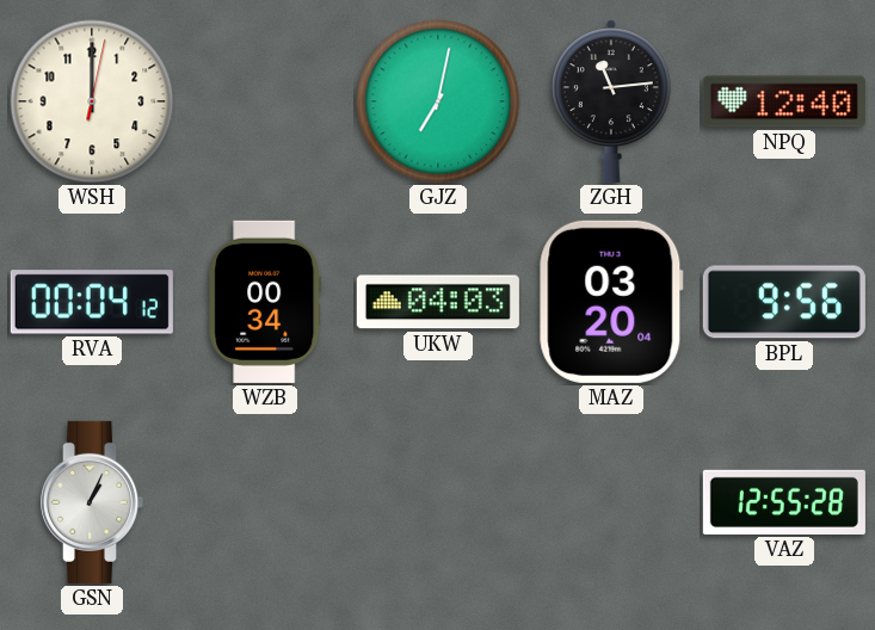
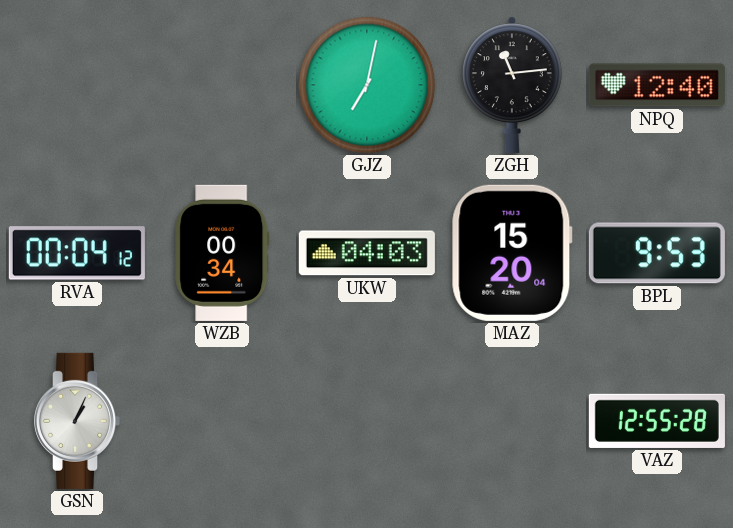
WSH: 12:00 -> none
MAZ: 03:20 -> 15:20
BPL: 9:56 -> 9:53
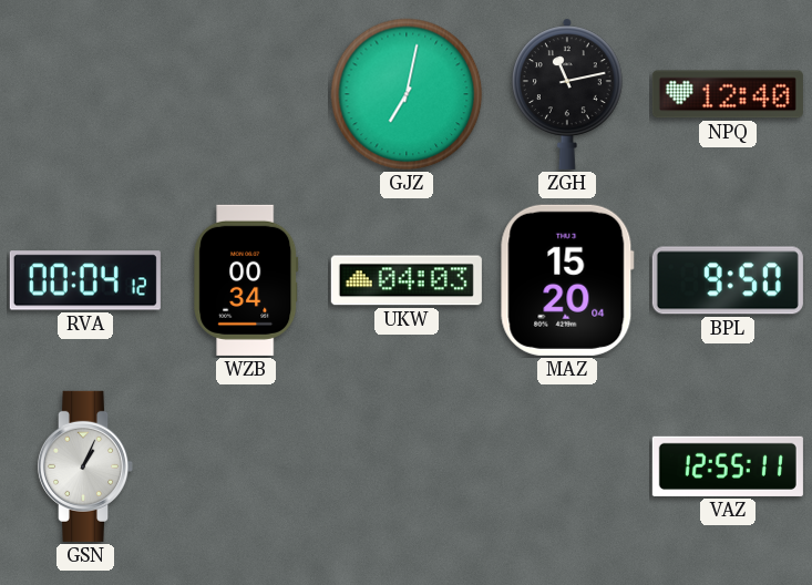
ZGH: 11:14 -> 11:13
BPL: 9:53 -> 9:50
VAZ: 12:55:28 -> 12:55:11
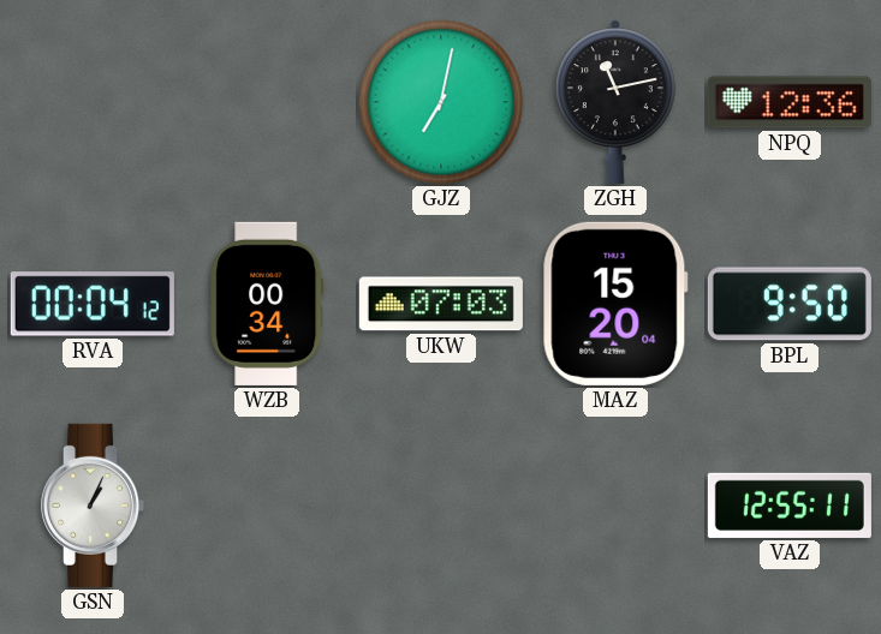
NPQ: 12:40 -> 12:36
UKW: 04:03 -> 07:03
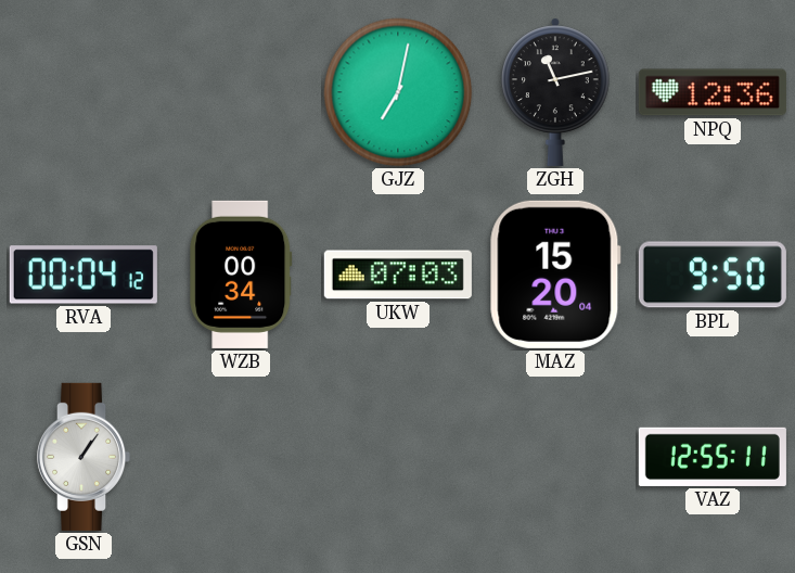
GSN: 1:04 -> 1:06
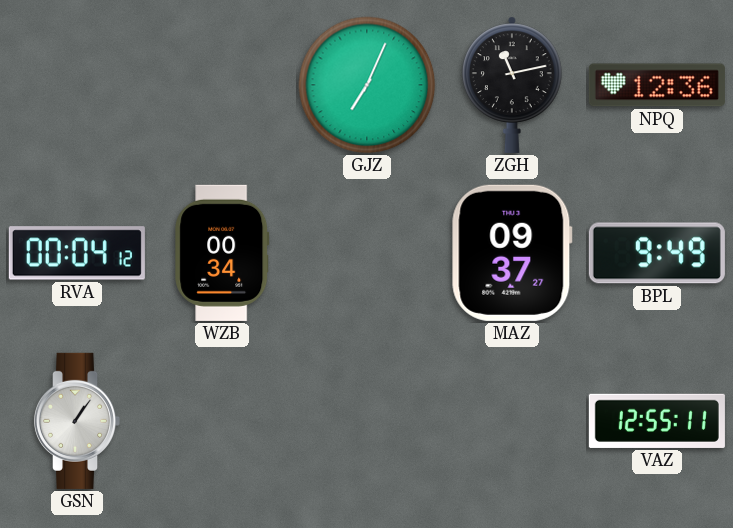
GJZ: 7:02 -> 7:04
UKW: 07:03 -> none
MAZ: 15:20 -> 09:37
BPL: 9:50 -> 9:49
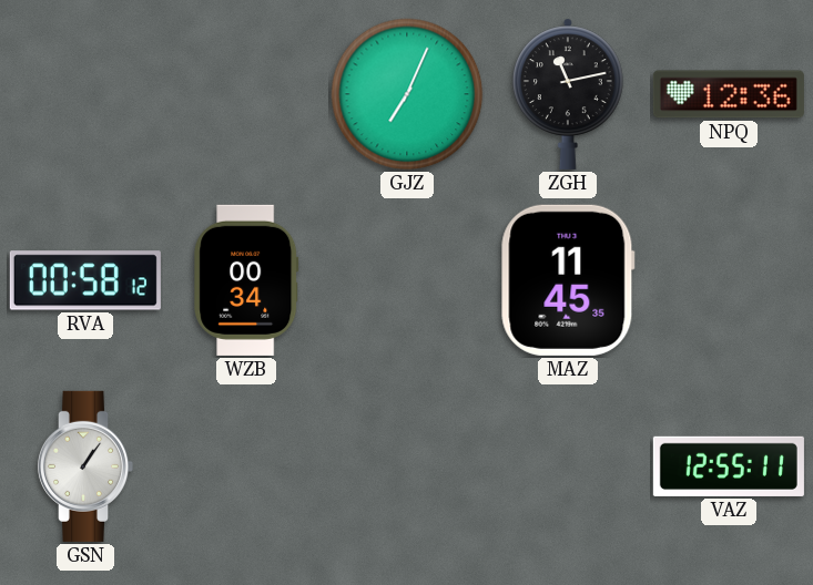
RVA: 00:04 -> 00:58
MAZ: 09:37 -> 11:45
BPL: 9:49 -> none
